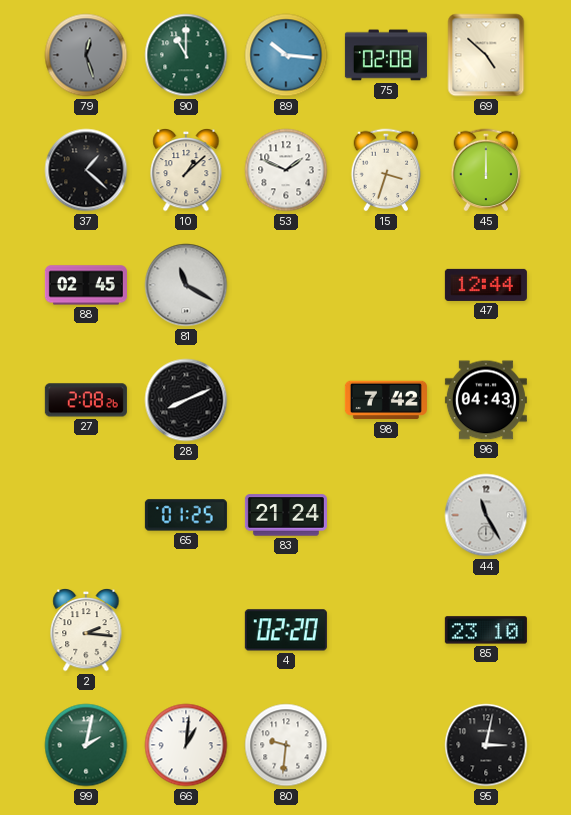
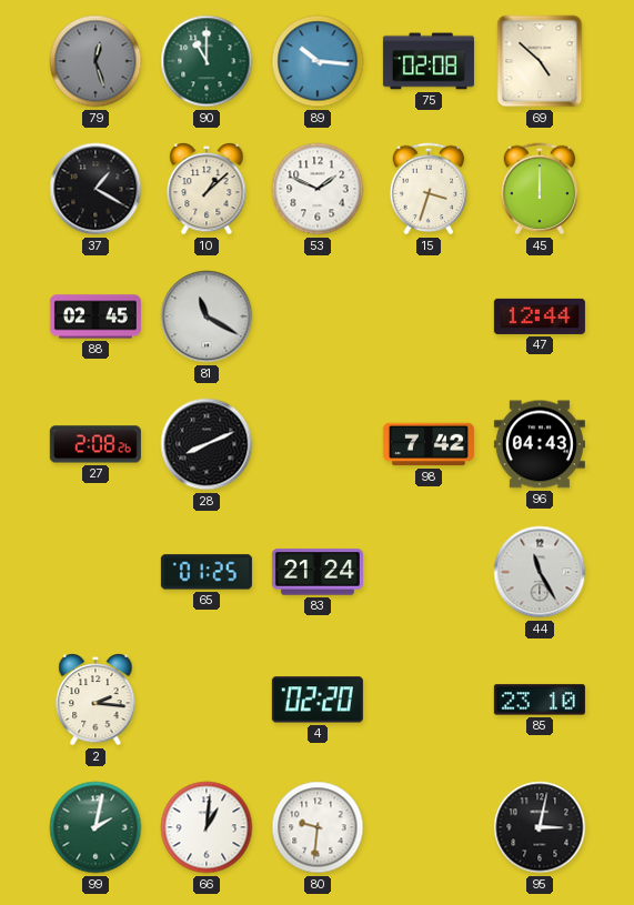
37: 1:22 -> 1:20
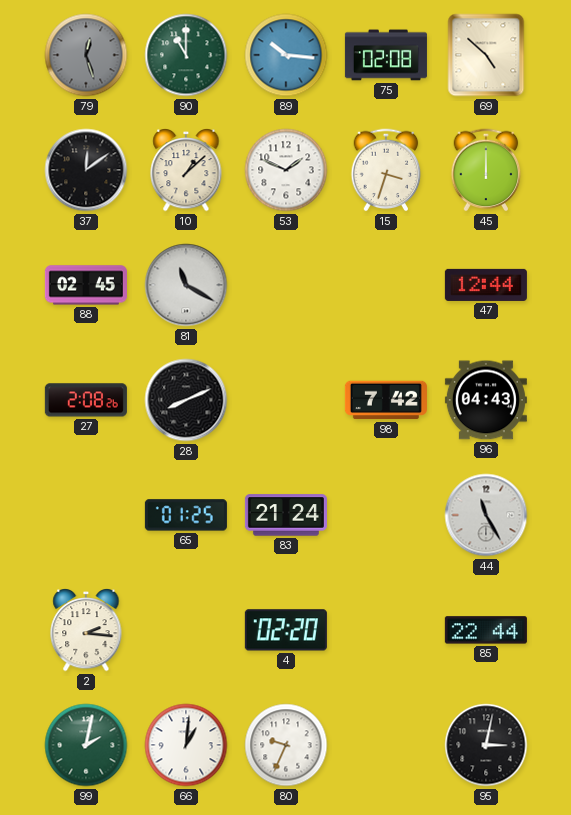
37: 1:20 -> 12:09
85: 23:10 -> 22:44
80: 9:31 -> 9:34
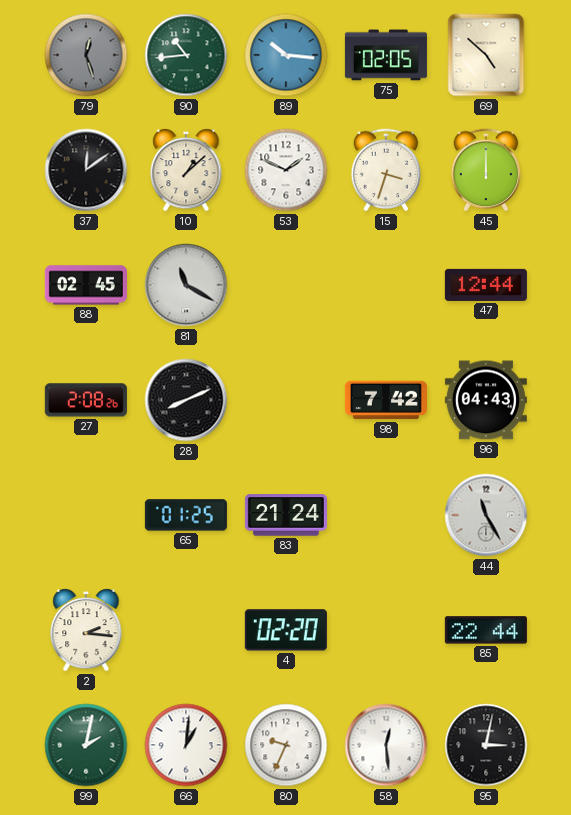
90: 11:00 -> 10:44
75: 02:08 -> 02:05
58: none -> 12:29
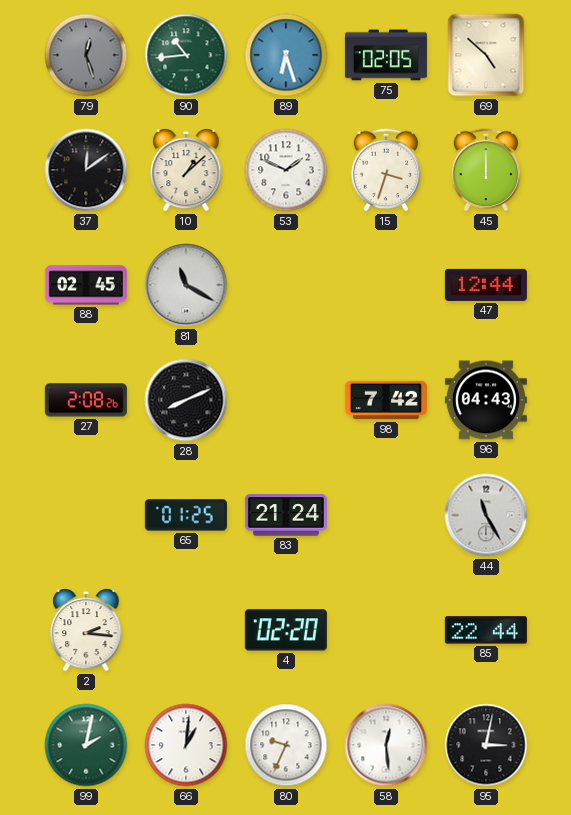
89: 10:16 -> 6:27
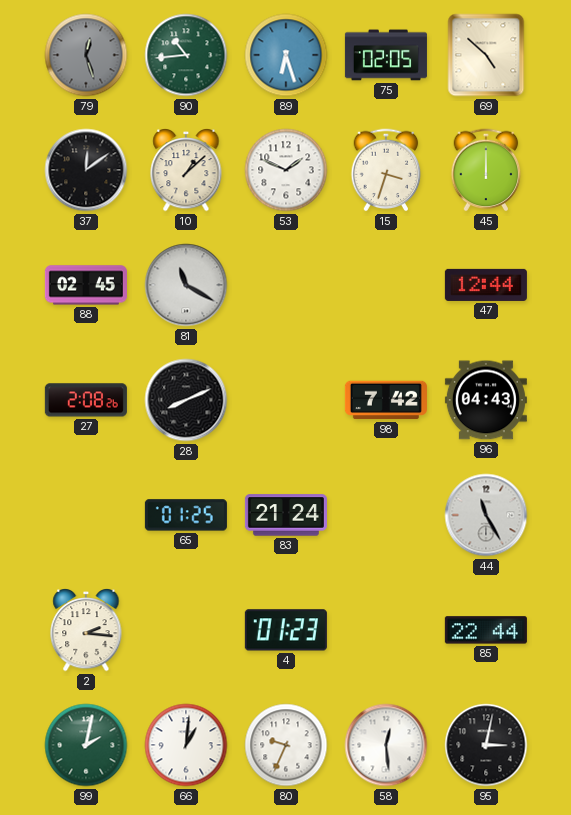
4: 02:20 -> 01:23
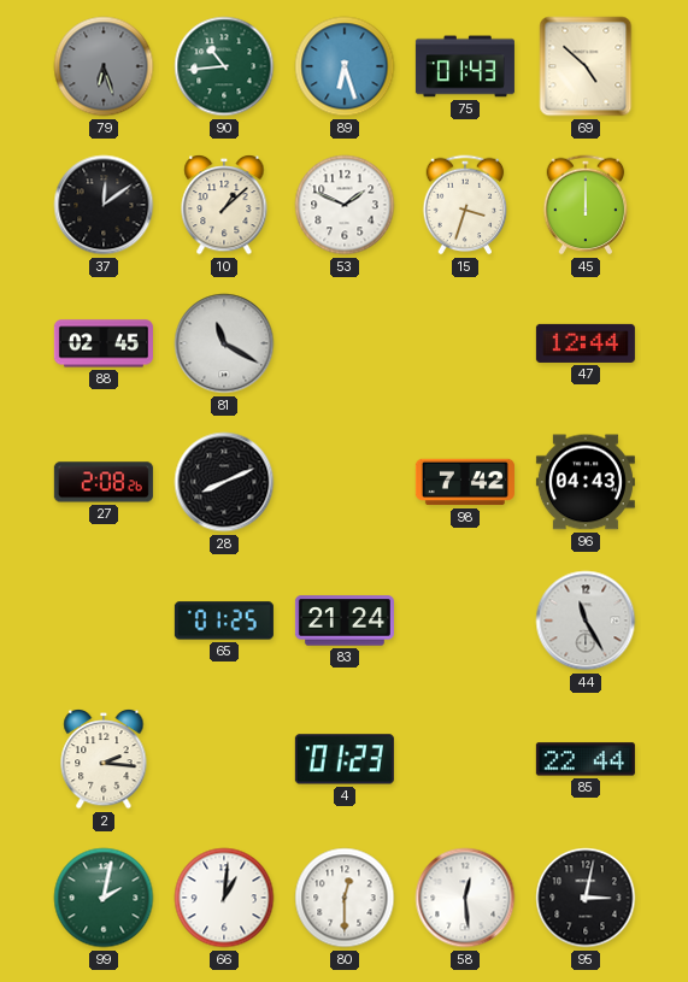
79: 12:27 -> 6:27
75: 02:05 -> 01:43
80: 9:34 -> 12:30
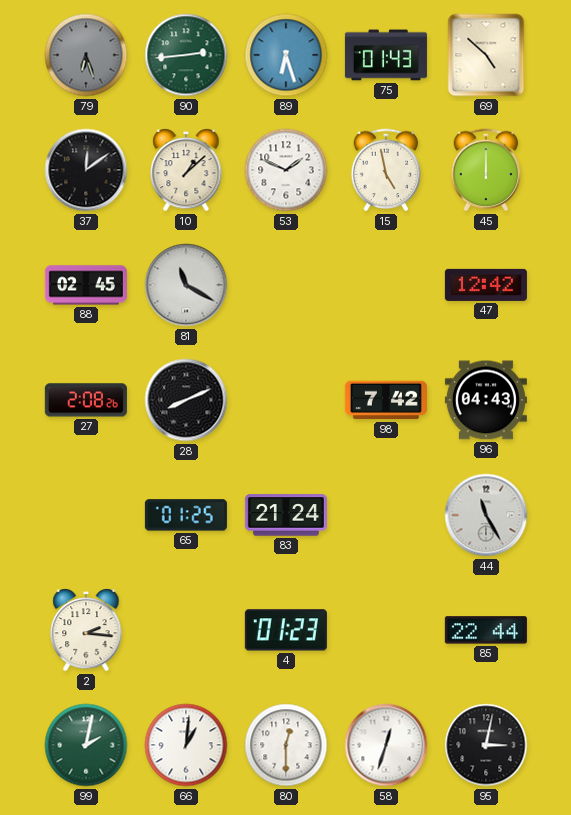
90: 10:44 -> 2:44
15: 3:33 -> 4:58
47: 12:44 -> 12:42
58: 12:29 -> 12:33
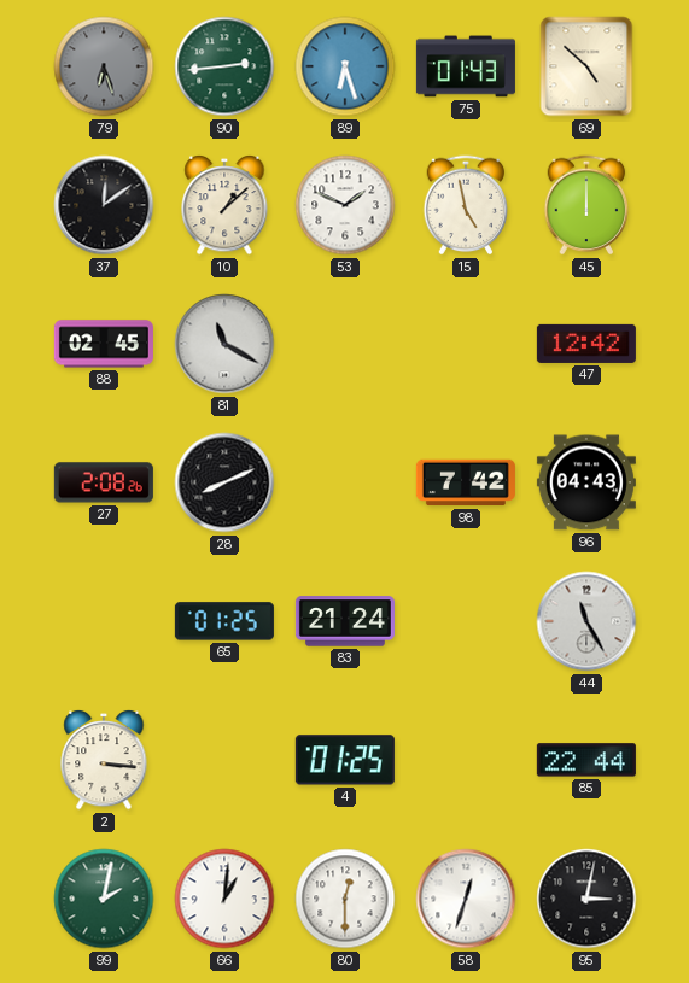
2: 2:16 -> 3:16
4: 01:23 -> 01:25
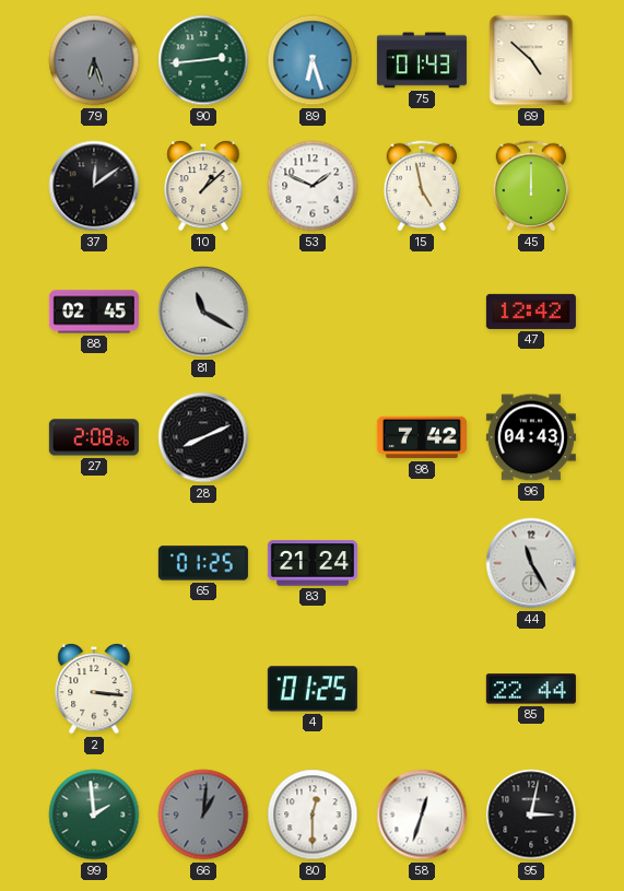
99: 2:02 -> 1:59
66 dial: white -> grey
